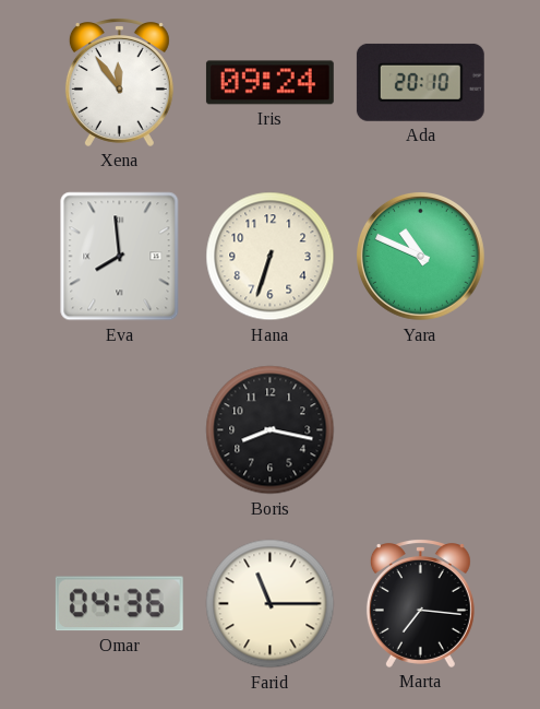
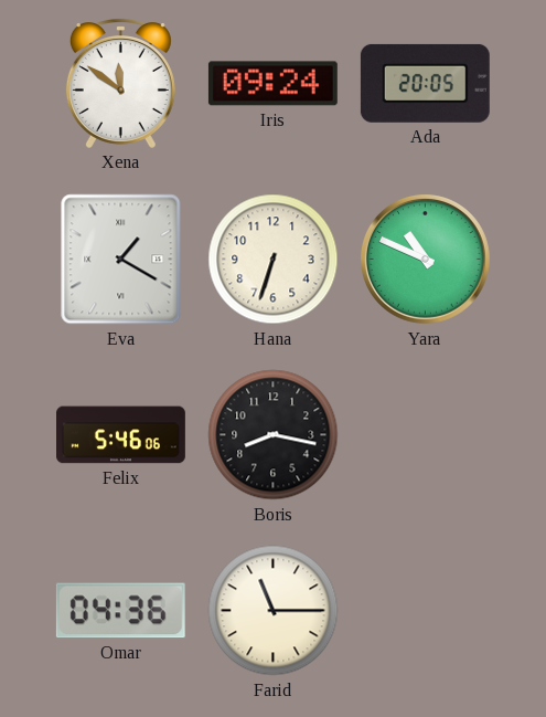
Xena: 11:54 -> 11:51
Ada: 20:10 -> 20:05
Eva: 7:59 -> 1:20
Felix: none -> 5:46
Marta: 7:16 -> none
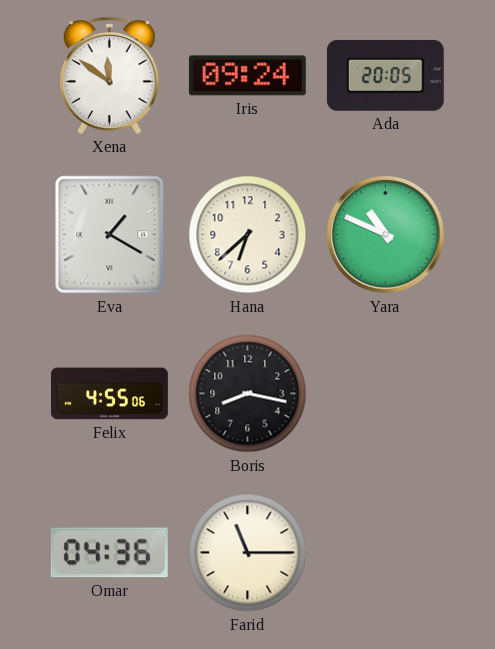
Hana: 6:33 -> 6:38
Felix: 5:46 -> 4:55
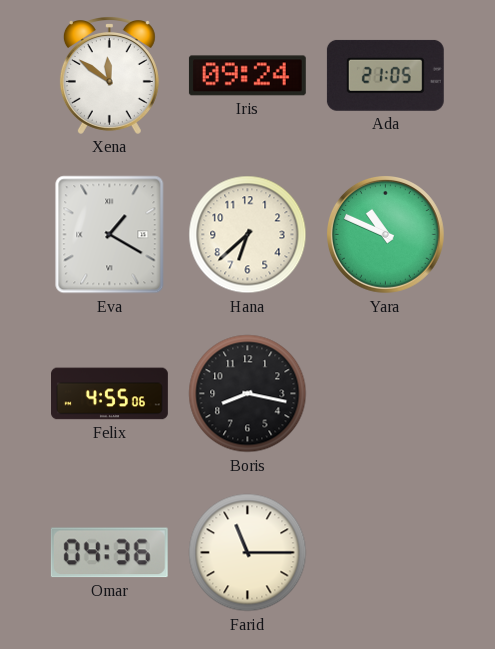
Ada: 20:05 -> 21:05
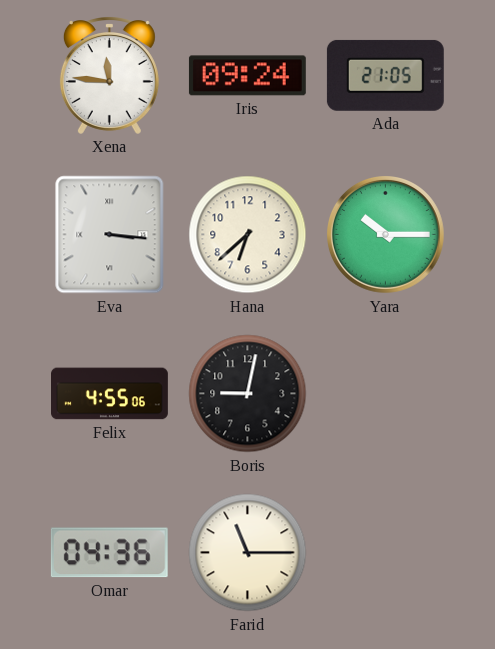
Xena: 11:51 -> 11:46
Eva: 1:20 -> 3:16
Yara: 10:49 -> 10:15
Boris: 8:17 -> 9:02
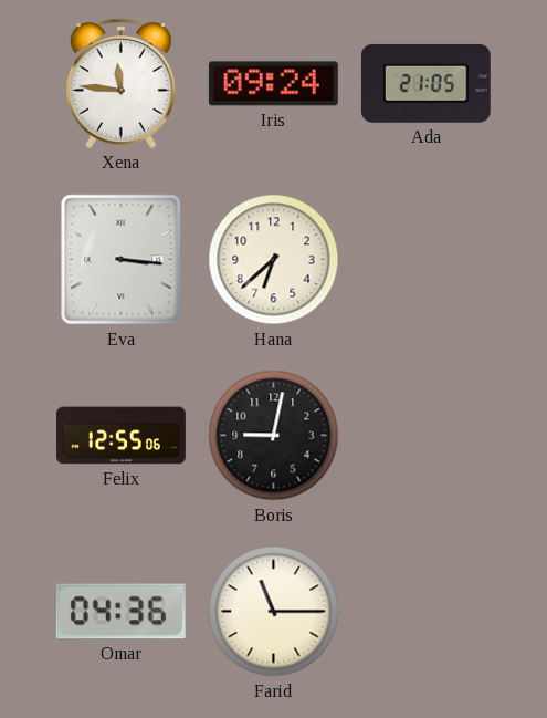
Yara: 10:15 -> none
Felix: 4:55 -> 12:55
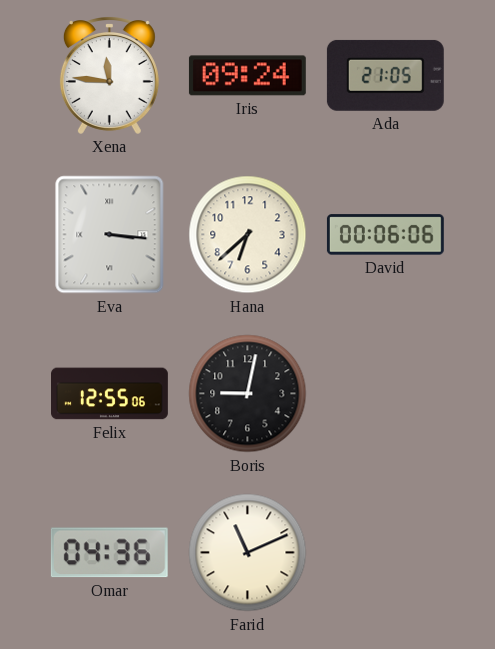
David: none -> 00:06
Farid: 11:15 -> 11:11
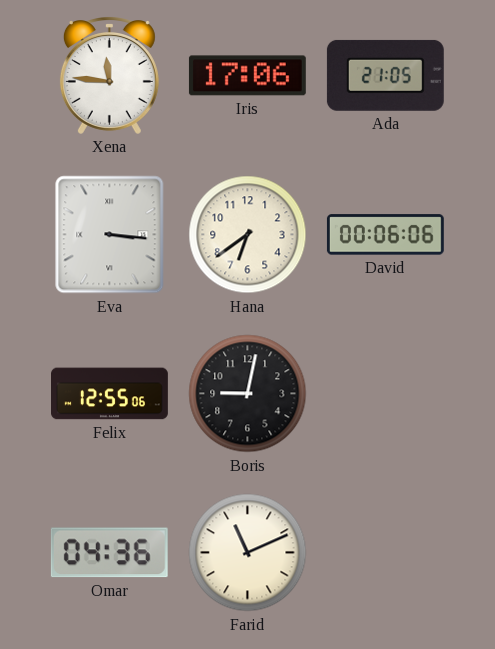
Iris: 09:24 -> 17:06
Hana: 6:38 -> 6:39
